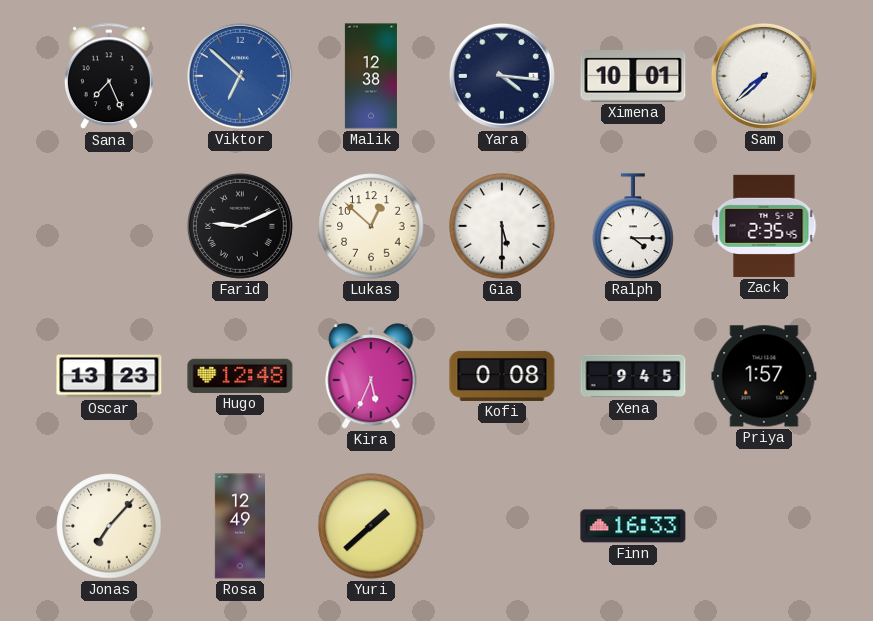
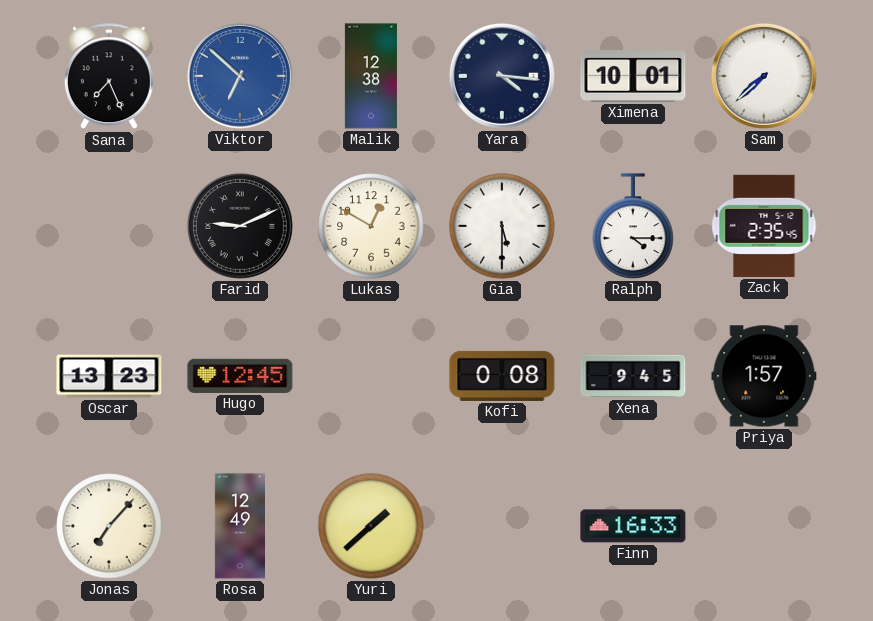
Lukas: 12:52 -> 12:50
Hugo: 12:48 -> 12:45
Kira: 5:34 -> none
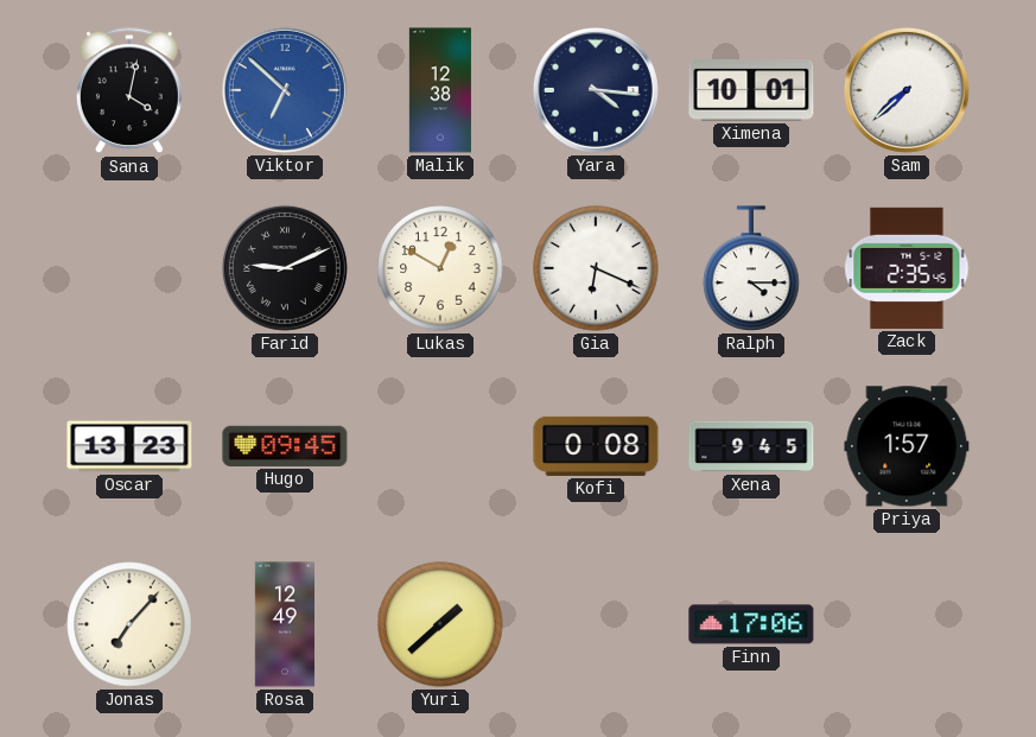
Sana: 7:26 -> 4:02
Gia: 5:30 -> 6:19
Hugo: 12:45 -> 09:45
Finn: 16:33 -> 17:06
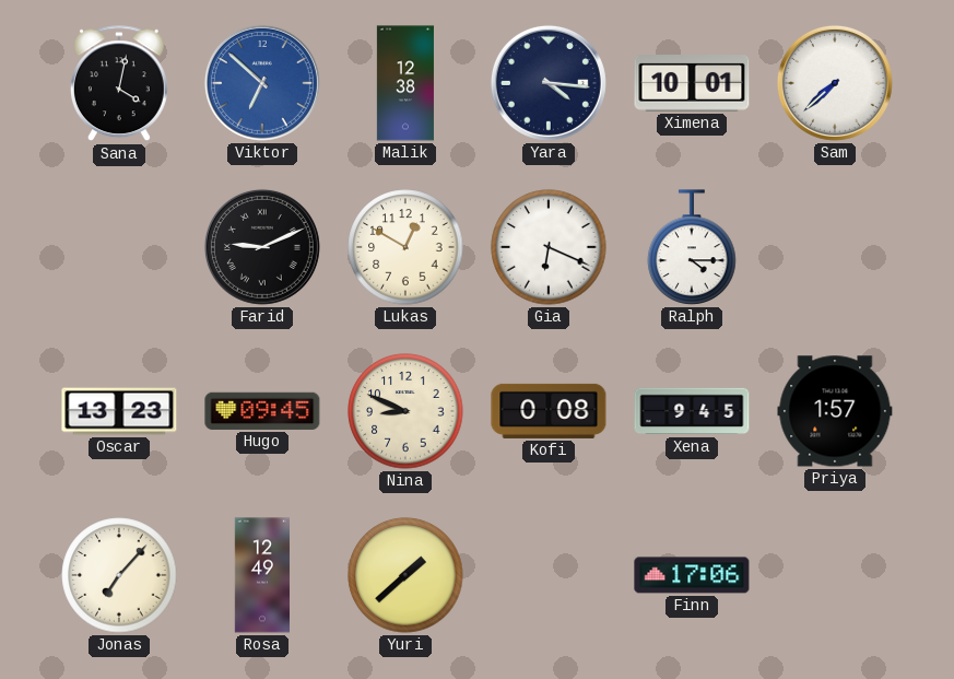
Zack: 2:35 -> none
Nina: none -> 8:49
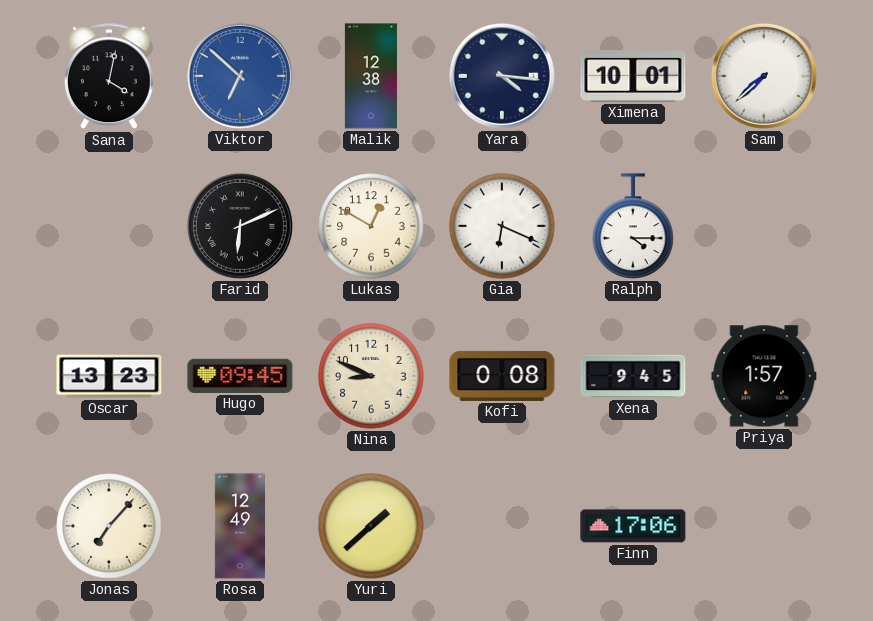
Farid: 9:11 -> 6:11
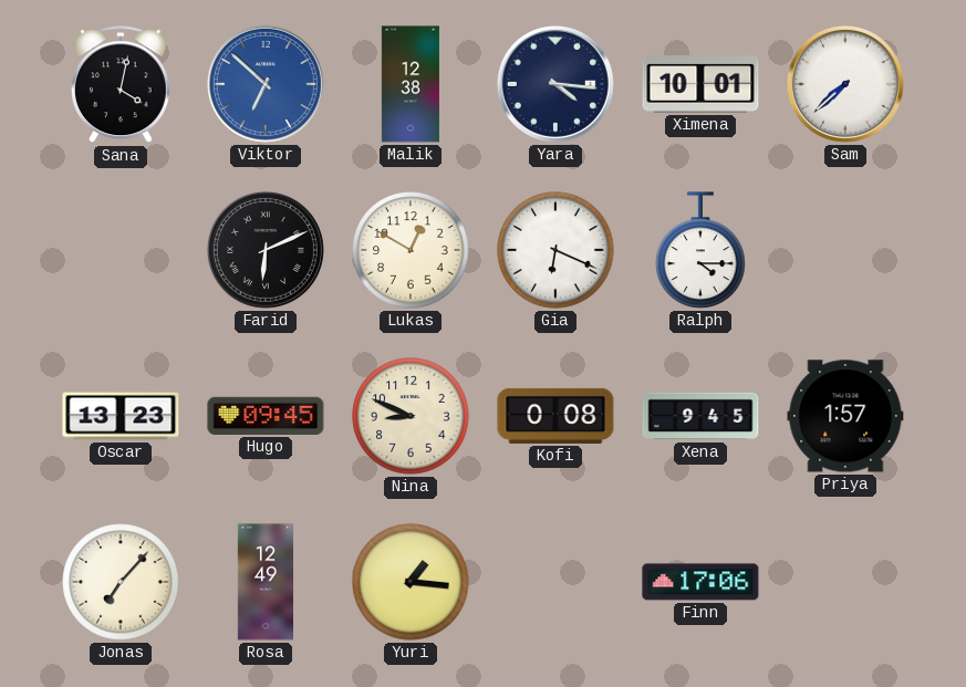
Yuri: 1:38 -> 1:16
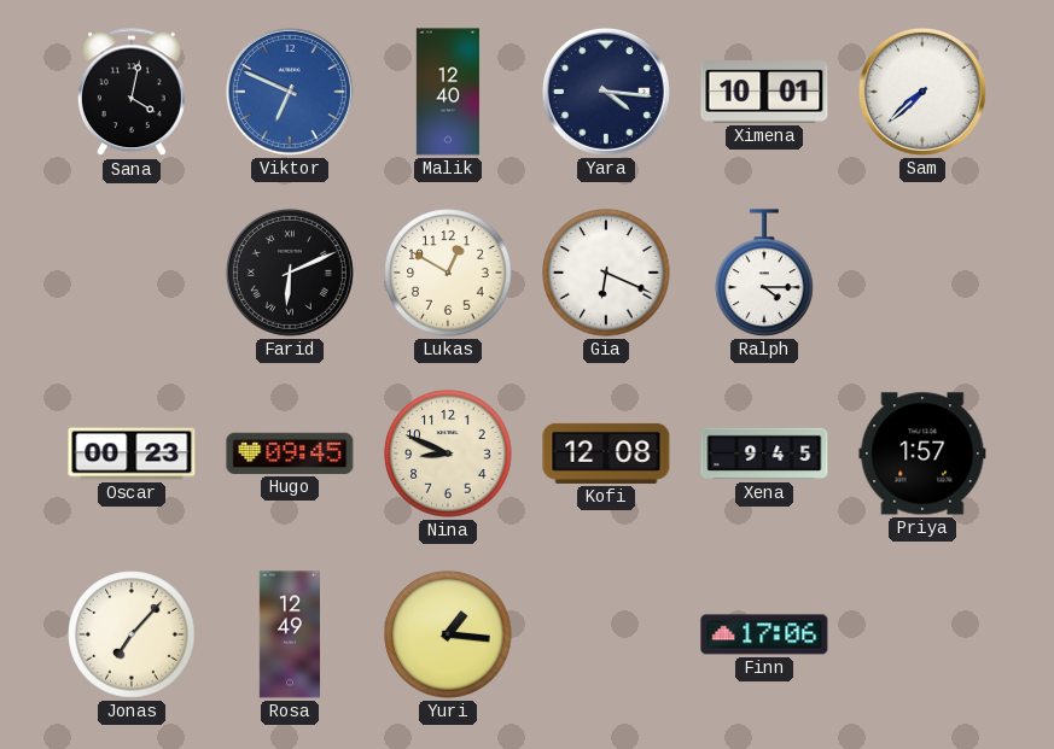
Viktor: 6:52 -> 6:49
Malik: 12:38 -> 12:40
Oscar: 13:23 -> 00:23
Kofi: 0:08 -> 12:08
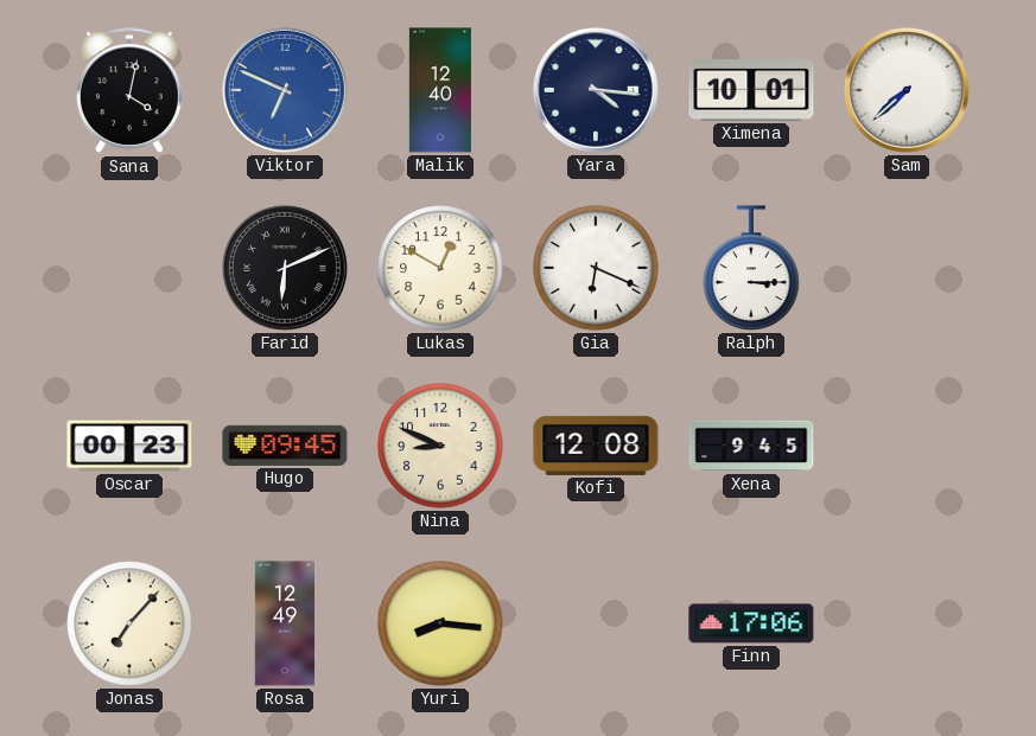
Ralph: 4:15 -> 3:15
Priya: 1:57 -> none
Yuri: 1:16 -> 8:16
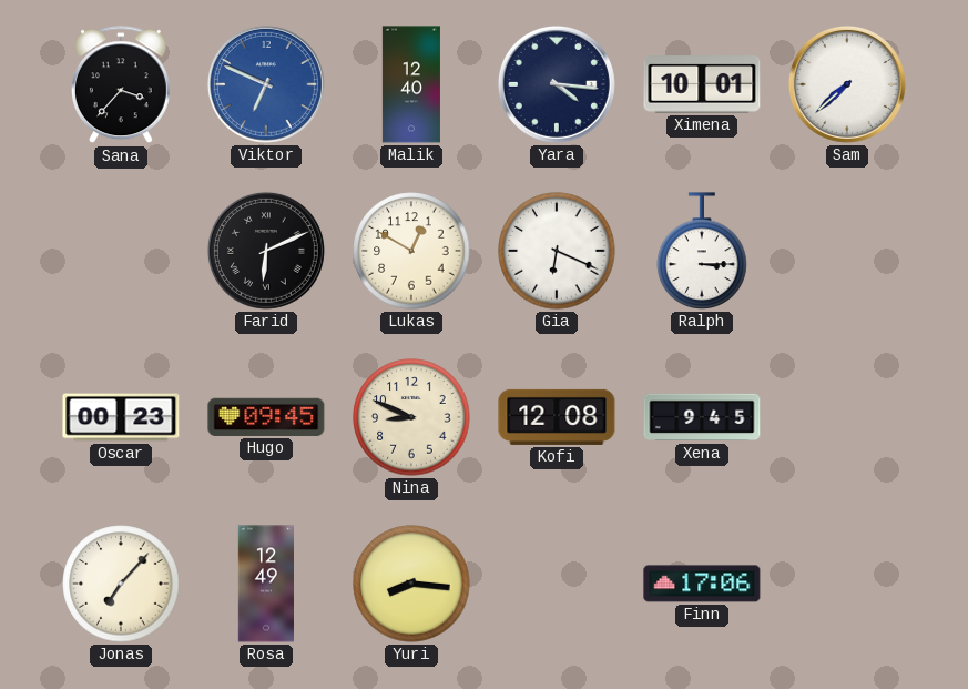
Sana: 4:02 -> 3:37
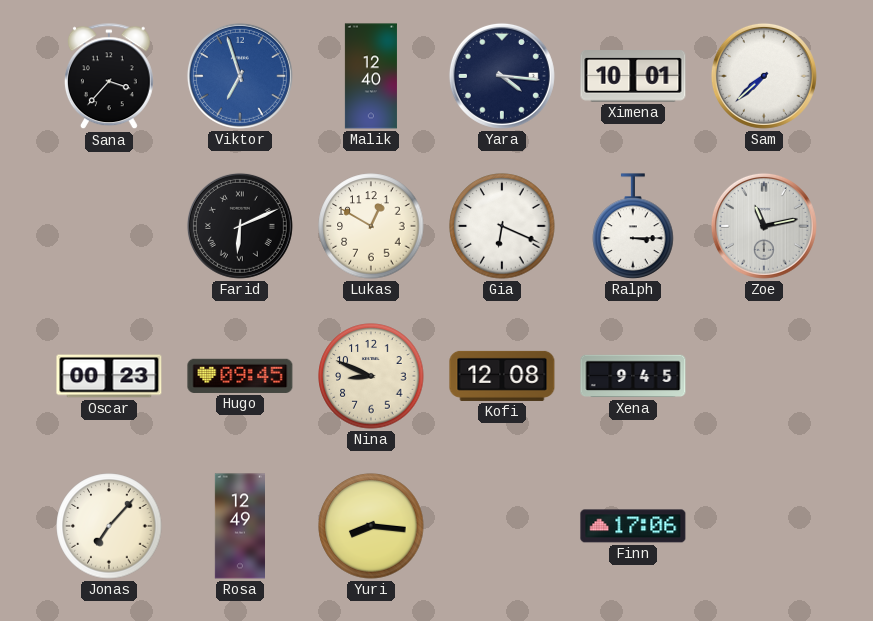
Viktor: 6:49 -> 6:57
Zoe: none -> 11:13
